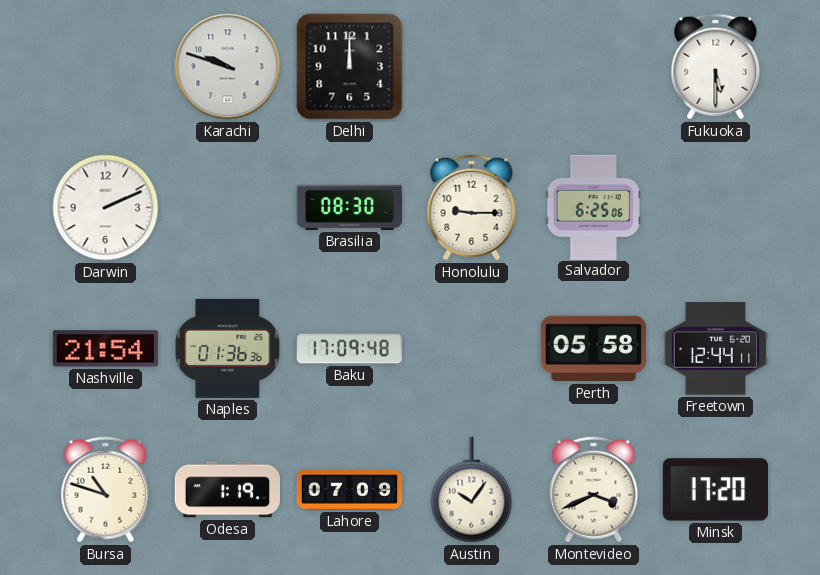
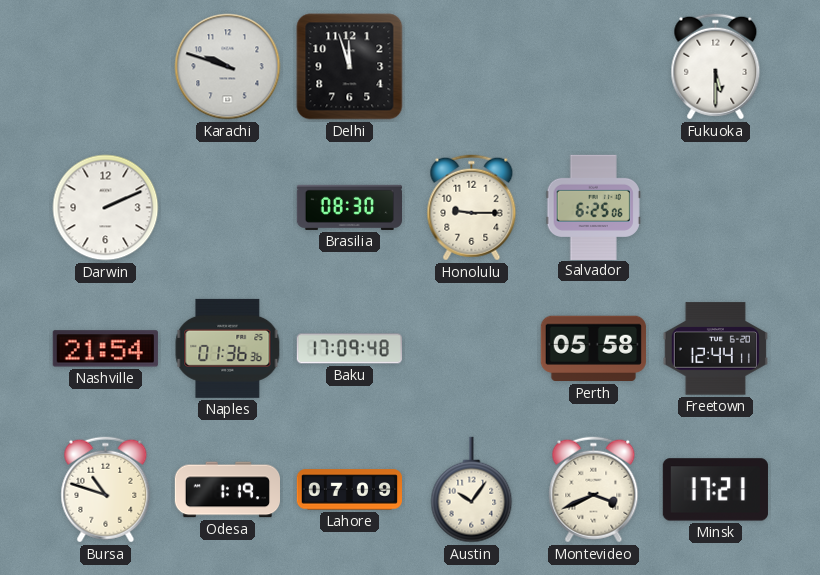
Delhi: 12:00 -> 11:57
Minsk: 17:20 -> 17:21
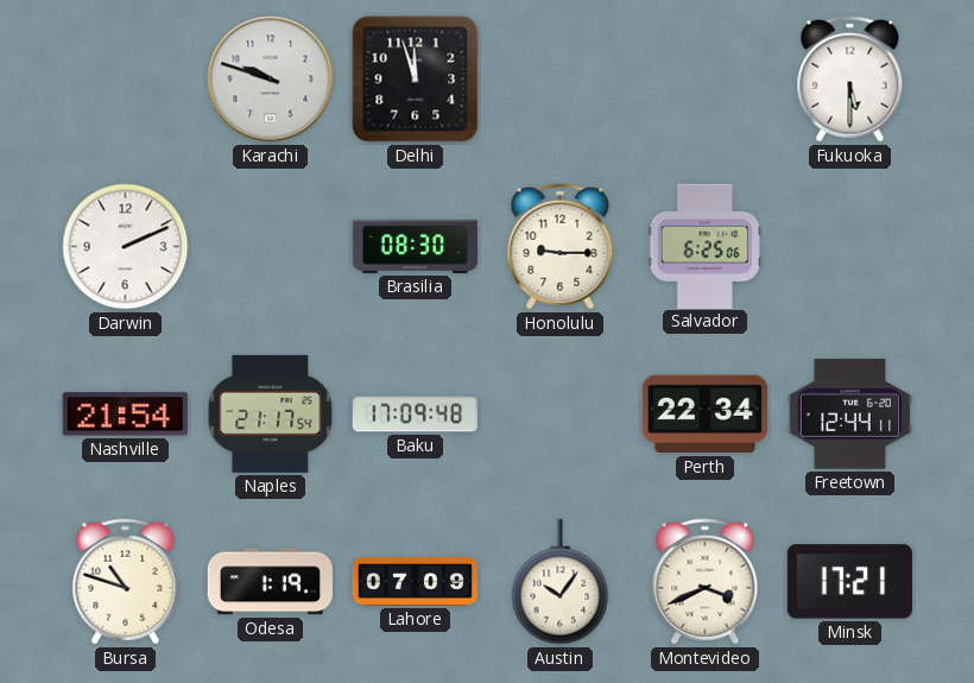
Naples: 01:36 -> 21:17
Perth: 05:58 -> 22:34
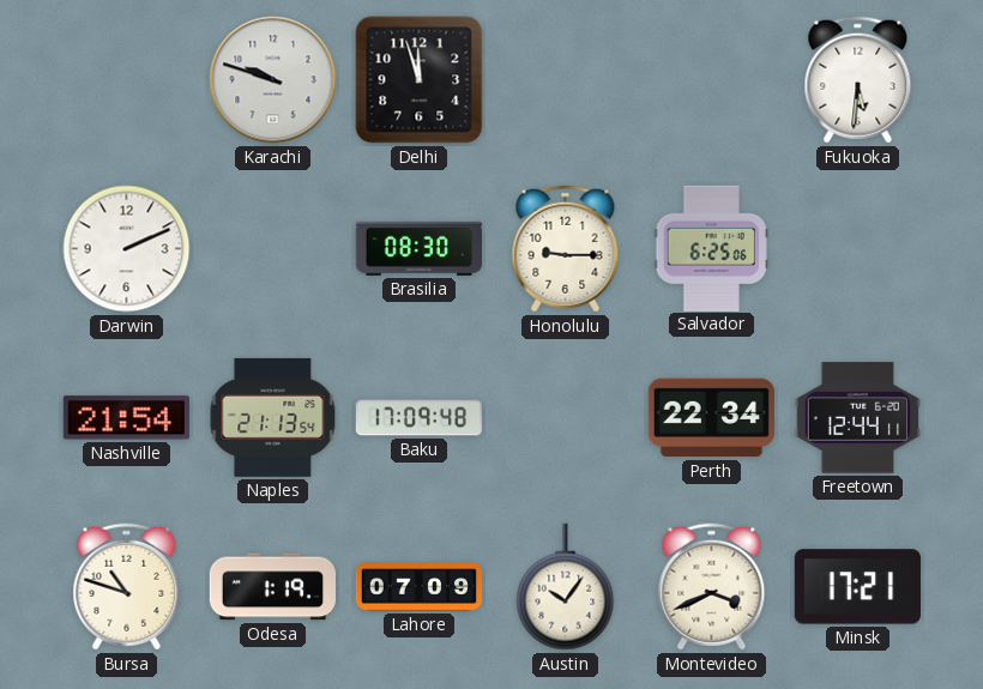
Fukuoka: 5:30 -> 5:31
Naples: 21:17 -> 21:13
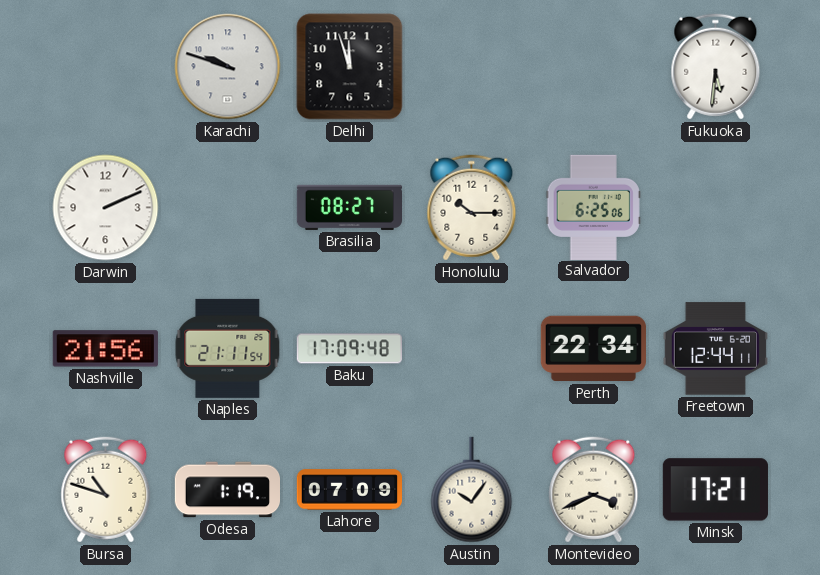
Brasilia: 08:30 -> 08:27
Honolulu: 9:15 -> 10:15
Nashville: 21:54 -> 21:56
Naples: 21:13 -> 21:11
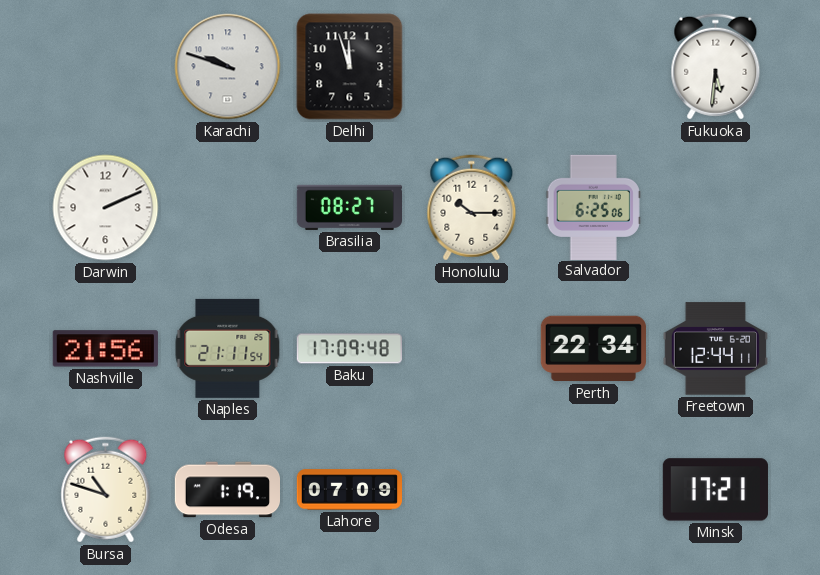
Austin: 10:06 -> none
Montevideo: 3:41 -> none
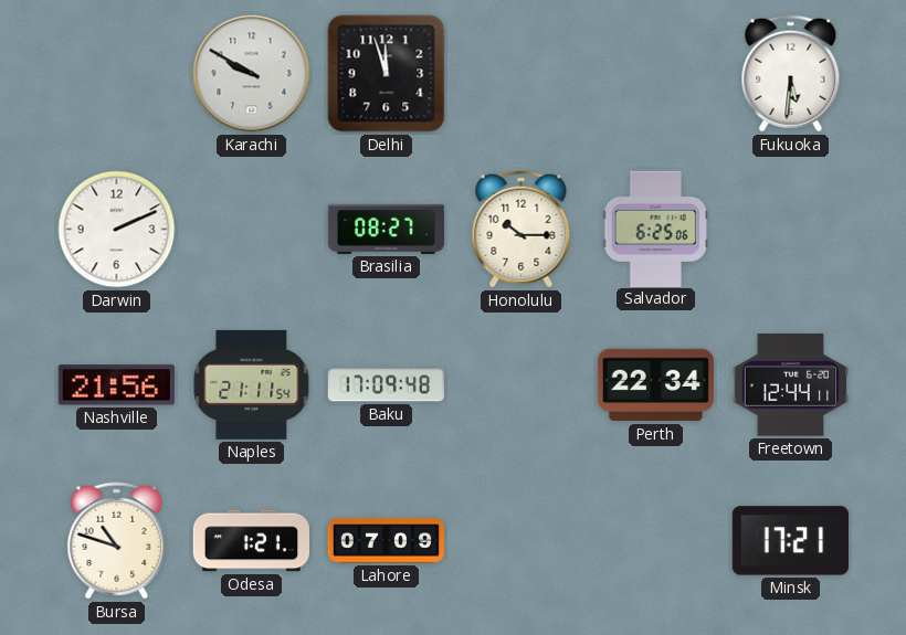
Karachi: 9:48 -> 9:50
Odesa: 1:19 -> 1:21
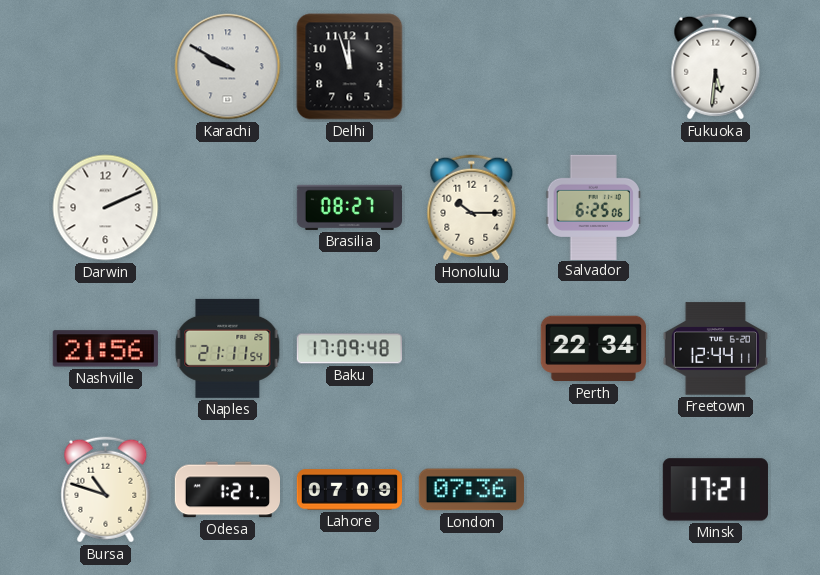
London: none -> 07:36
